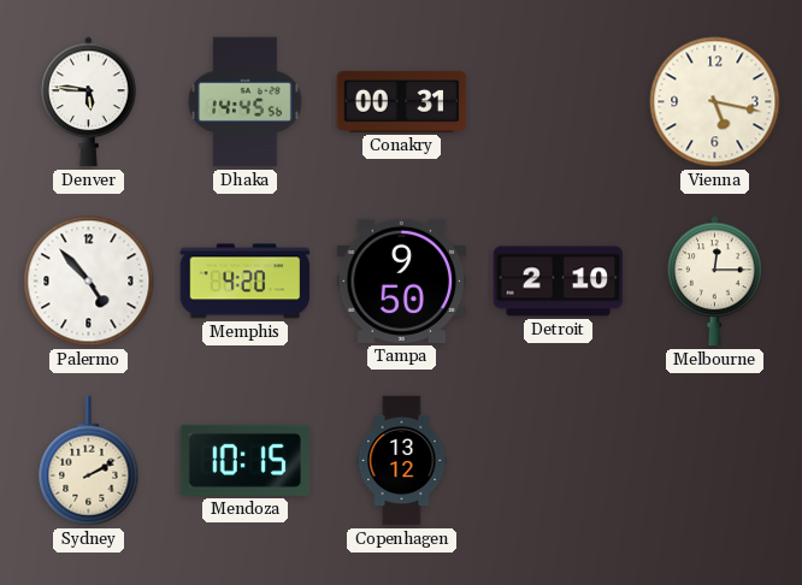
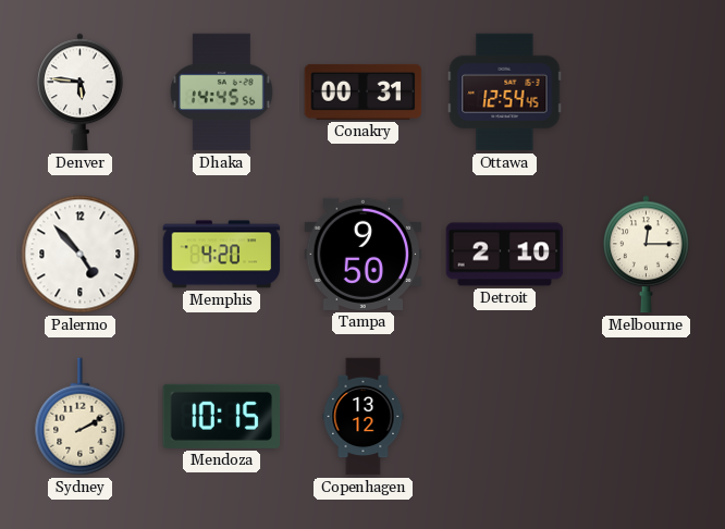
Ottawa: none -> 12:54
Vienna: 5:17 -> none
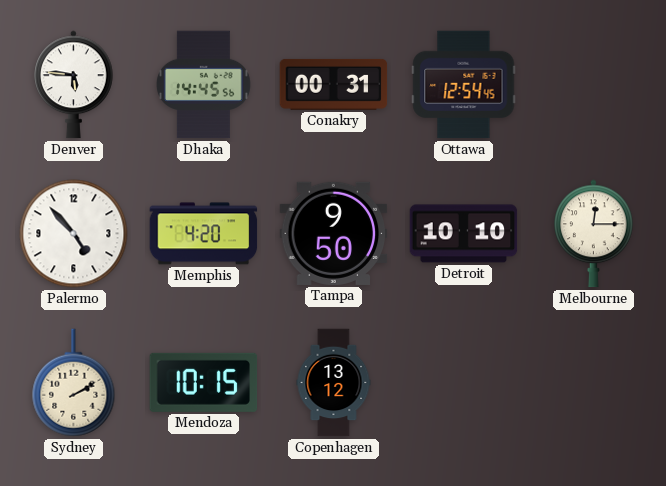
Detroit: 2:10 -> 10:10
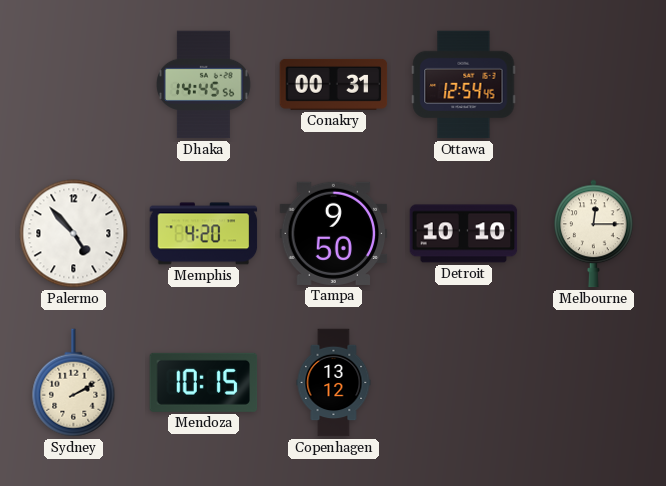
Denver: 5:46 -> none
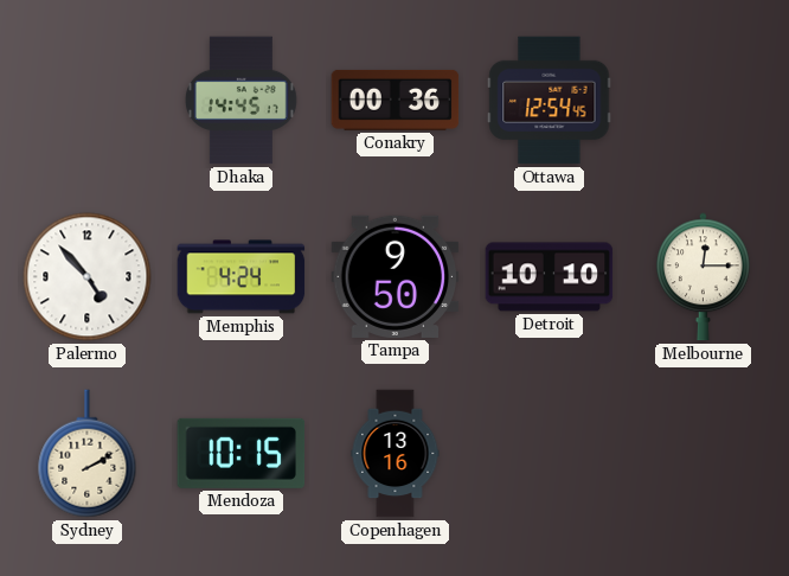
Dhaka: 14:45:56 -> 14:45:17
Conakry: 00:31 -> 00:36
Memphis: 4:20 -> 4:24
Copenhagen: 13:12 -> 13:16
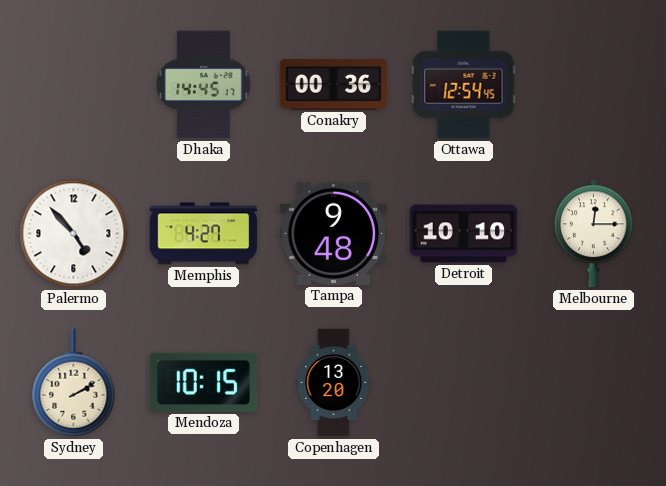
Memphis: 4:24 -> 4:27
Tampa: 9:50 -> 9:48
Copenhagen: 13:16 -> 13:20
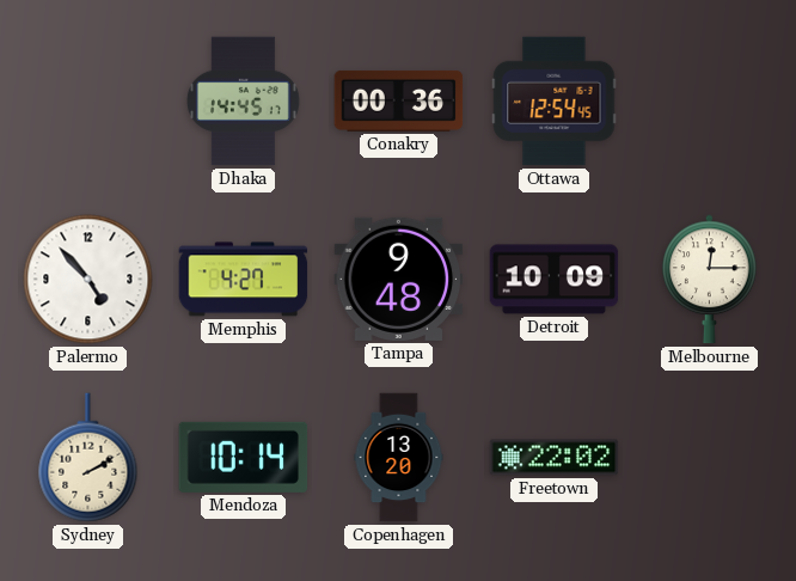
Detroit: 10:10 -> 10:09
Mendoza: 10:15 -> 10:14
Freetown: none -> 22:02
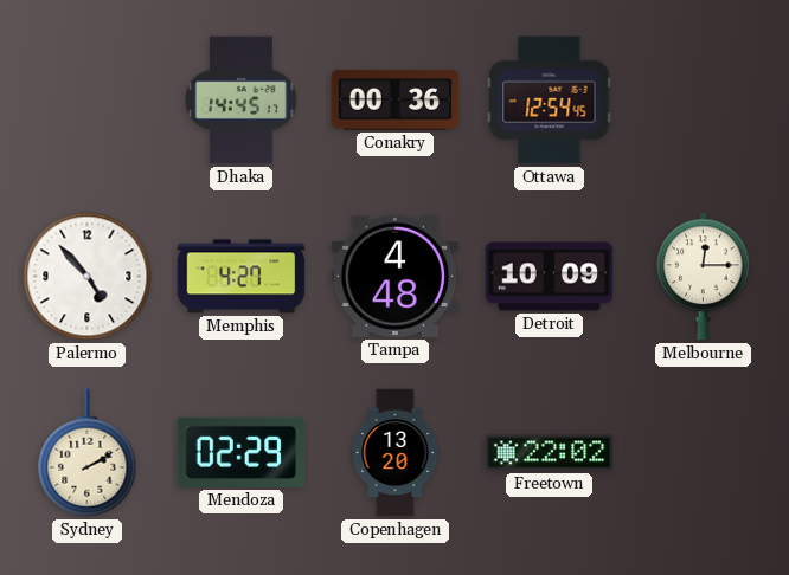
Tampa: 9:48 -> 4:48
Mendoza: 10:14 -> 02:29
